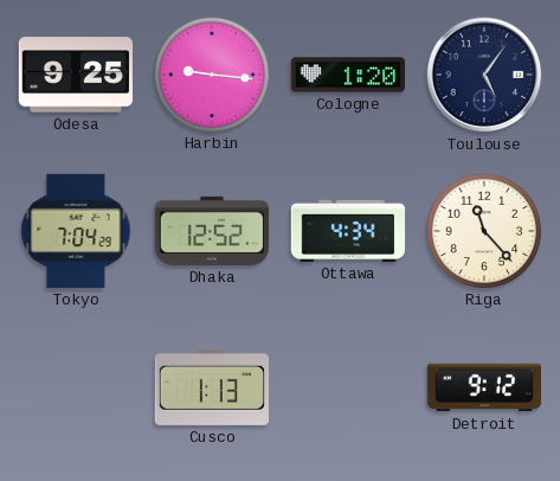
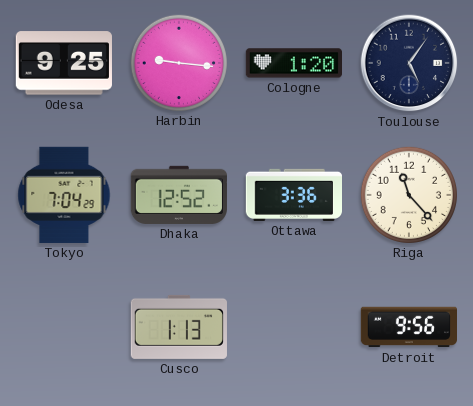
Ottawa: 4:34 -> 3:36
Detroit: 9:12 -> 9:56
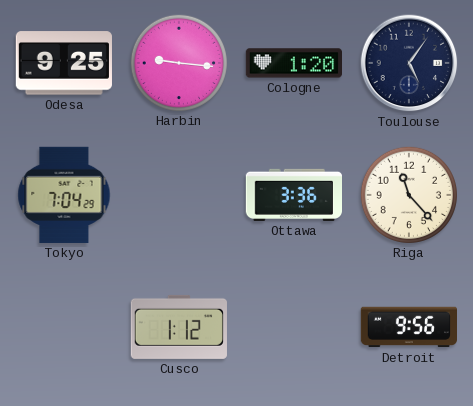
Dhaka: 12:52 -> none
Cusco: 1:13 -> 1:12
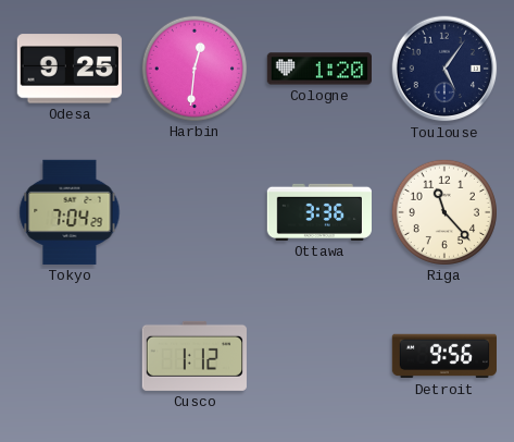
Harbin: 9:16 -> 12:31
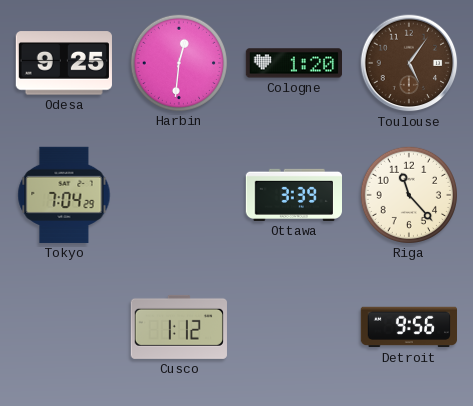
Toulouse dial: navy -> brown
Ottawa: 3:36 -> 3:39
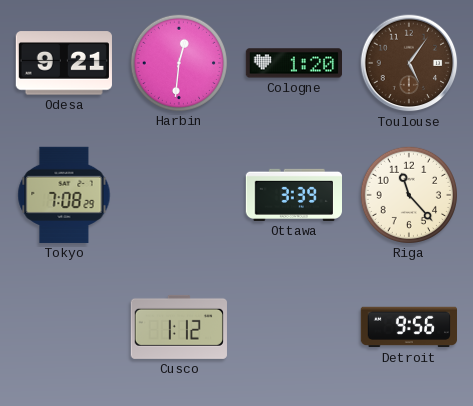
Odesa: 9:25 -> 9:21
Tokyo: 7:04 -> 7:08
